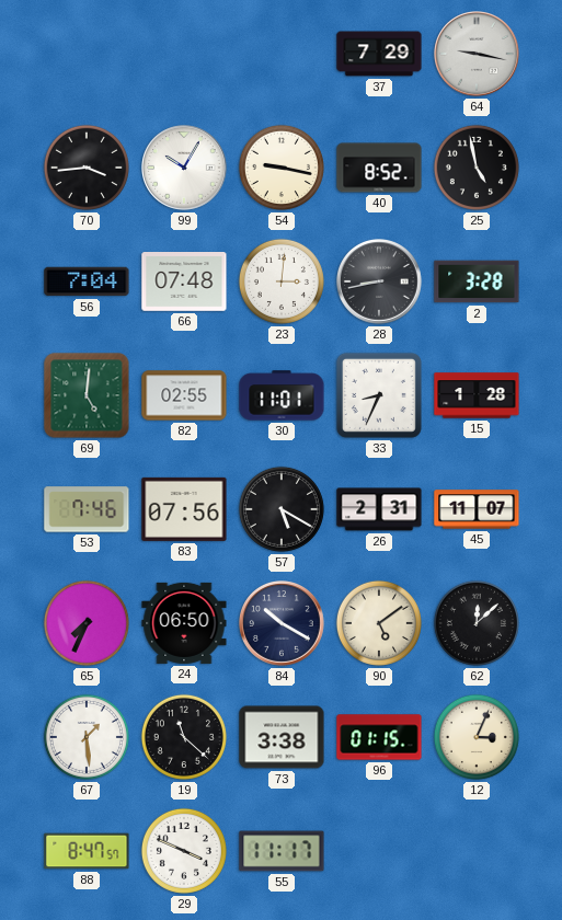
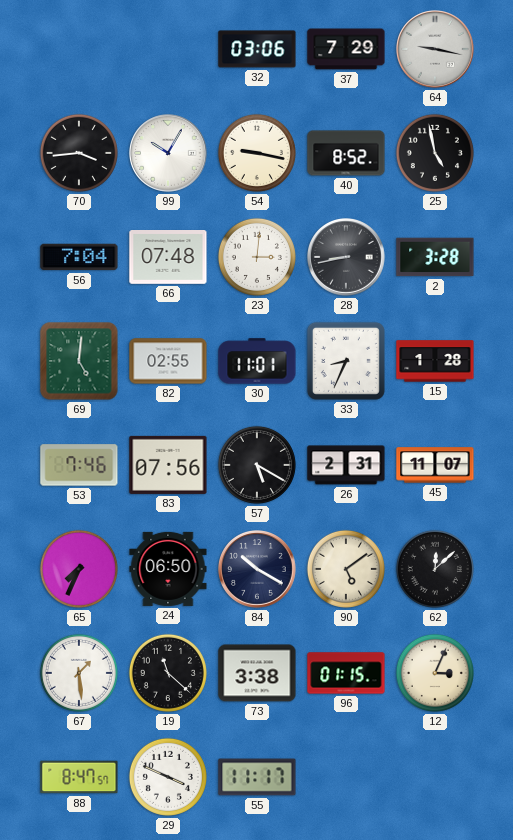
32: none -> 03:06
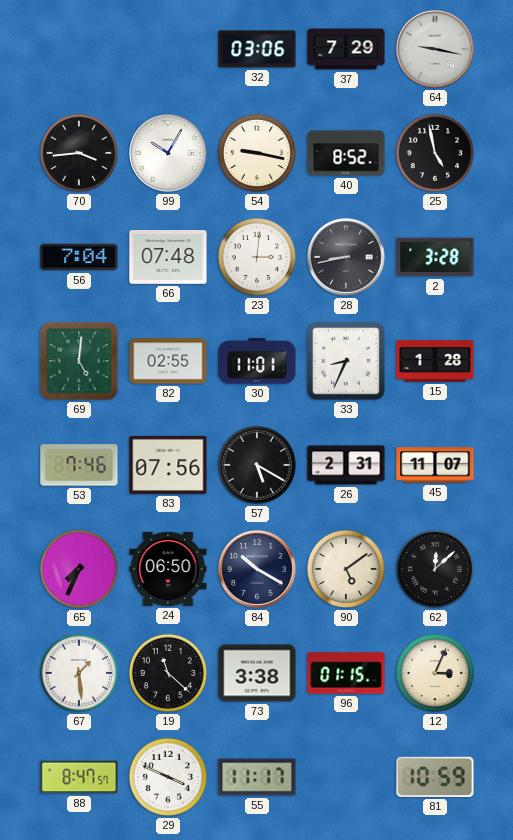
81: none -> 10:59
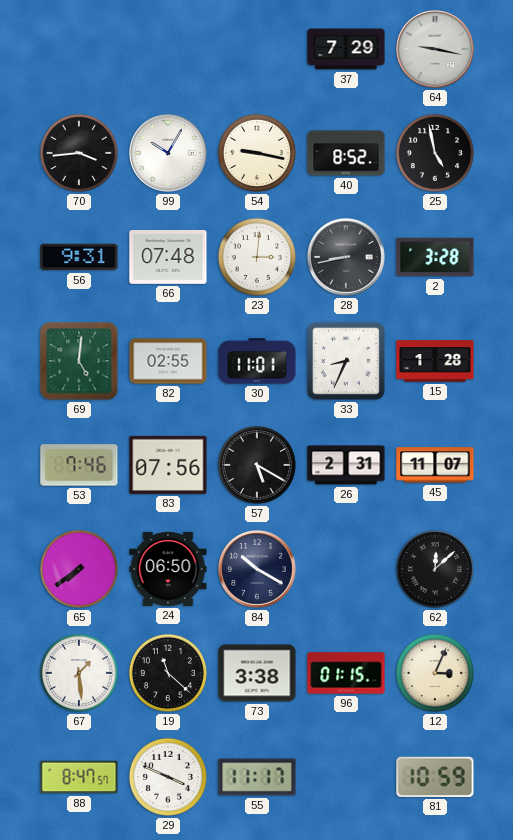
32: 03:06 -> none
56: 7:04 -> 9:31
65: 7:34 -> 7:39
90: 5:09 -> none
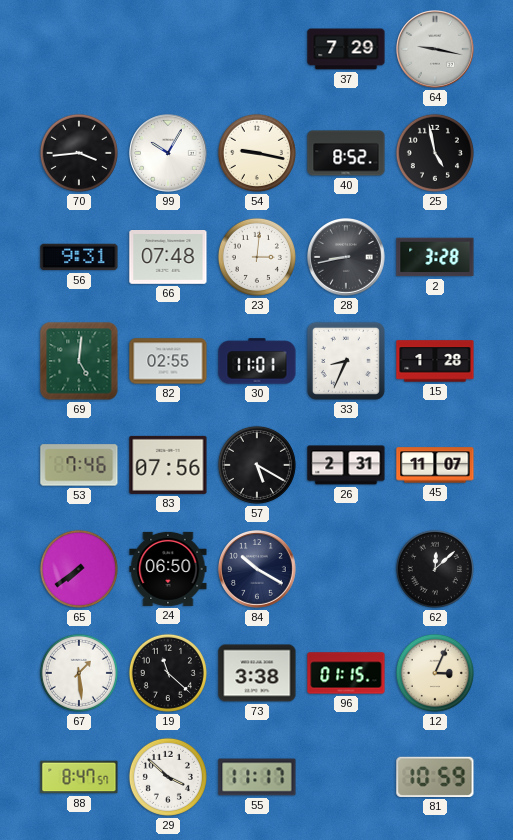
29: 3:49 -> 3:52
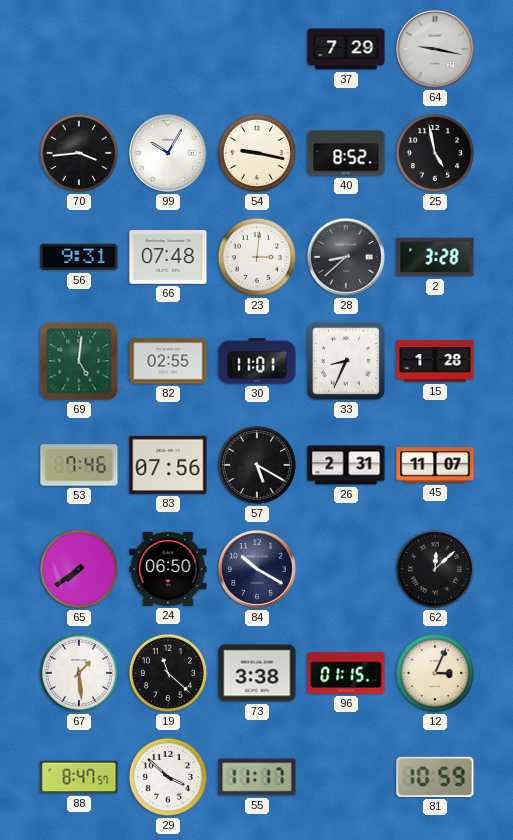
28: 8:43 -> 8:38
